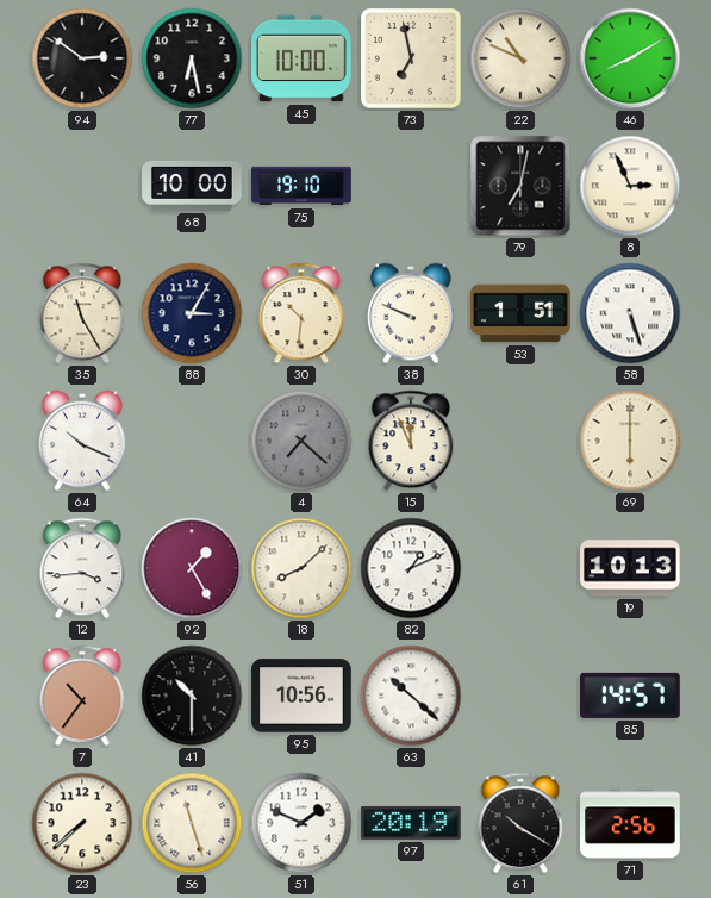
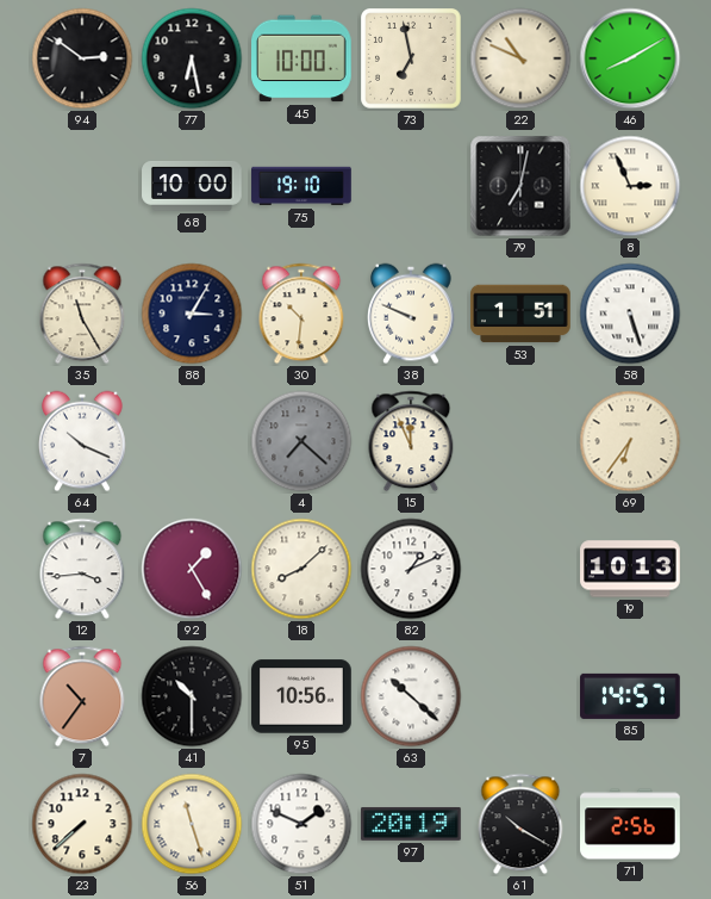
69: 6:00 -> 6:36
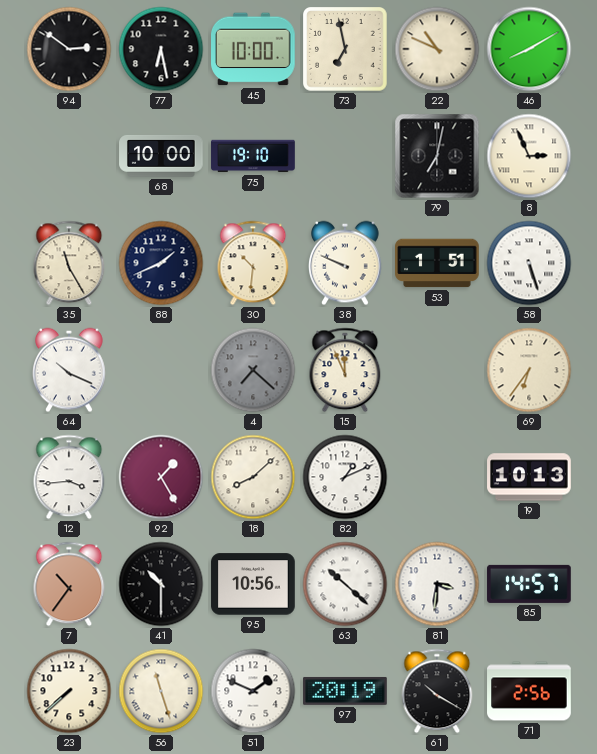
88: 3:05 -> 1:41
81: none -> 3:31
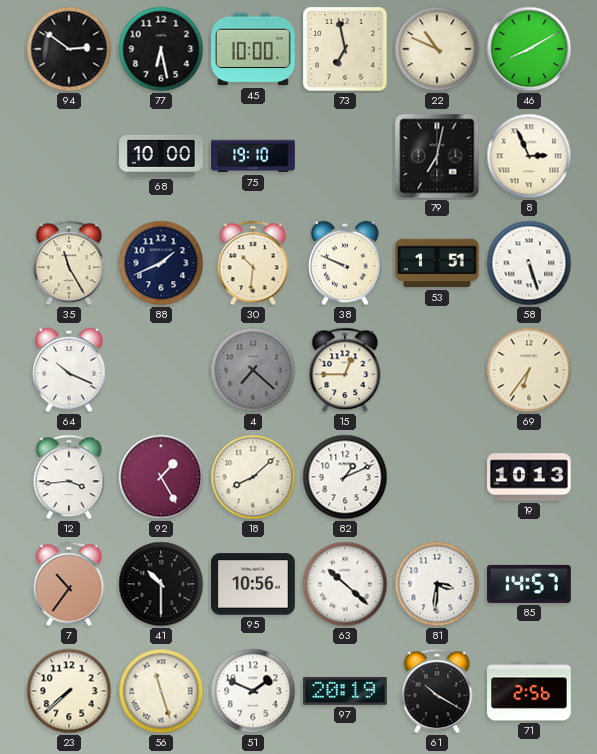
15: 11:56 -> 12:45
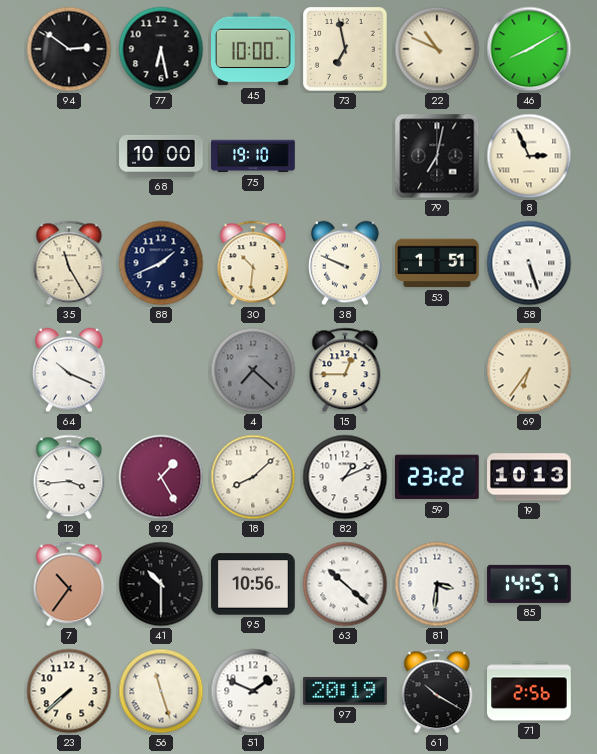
59: none -> 23:22
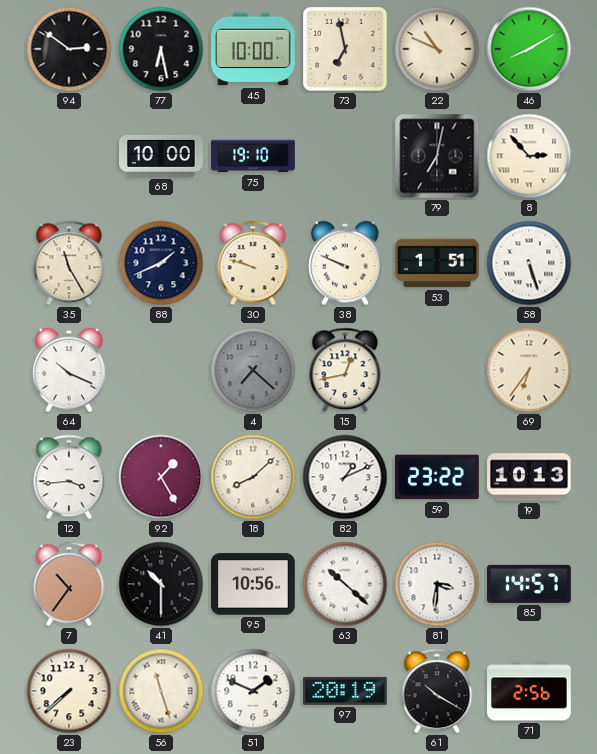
8: 2:56 -> 2:53
30: 10:31 -> 9:48
15: 12:45 -> 12:43
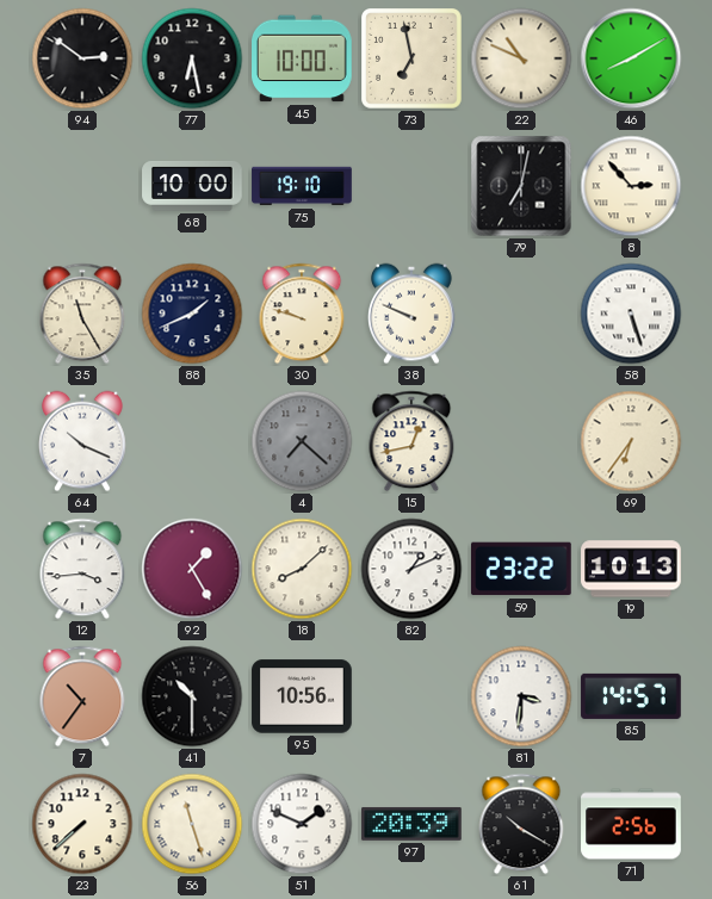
53: 1:51 -> none
63: 10:22 -> none
97: 20:19 -> 20:39
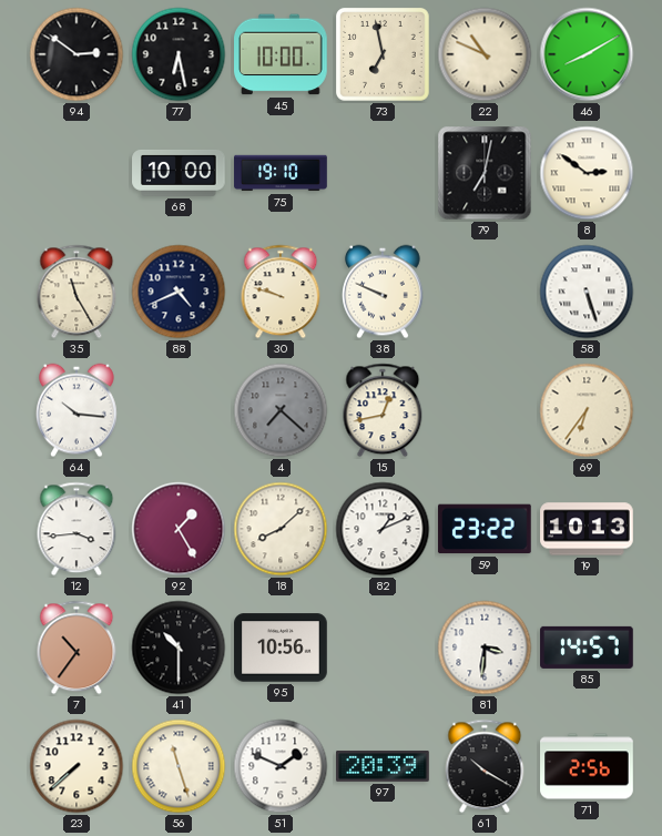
8: 2:53 -> 2:51
88: 1:41 -> 4:41
64: 10:19 -> 10:16
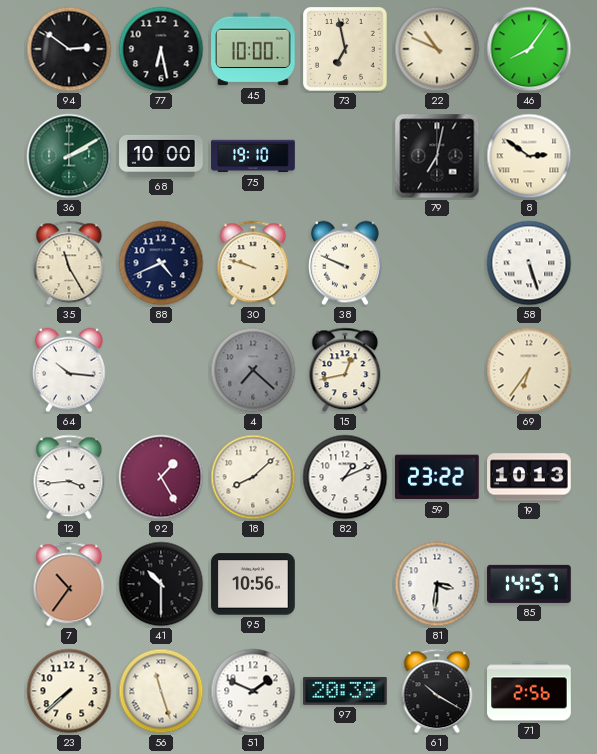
46: 8:10 -> 8:06
36: none -> 2:10
